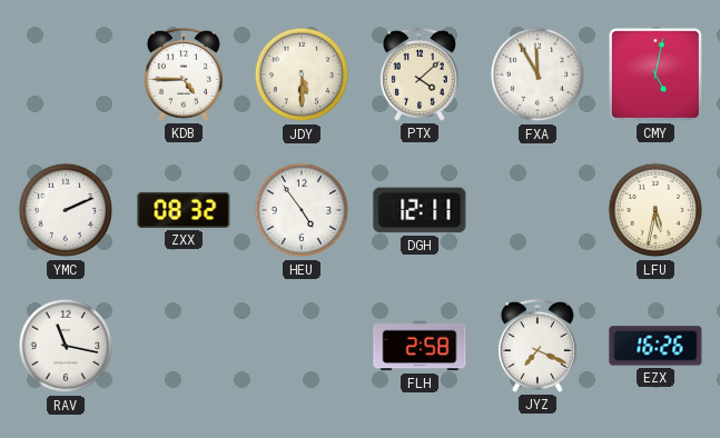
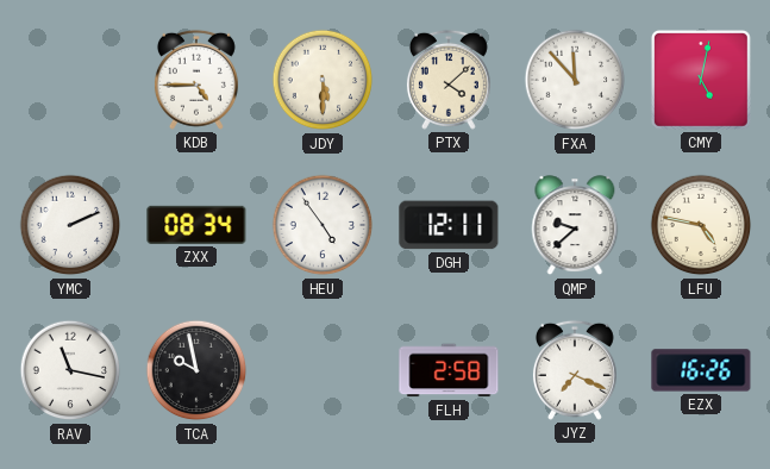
FXA: 11:55 -> 11:53
ZXX: 08:32 -> 08:34
QMP: none -> 9:38
LFU: 5:32 -> 4:47
TCA: none -> 9:58
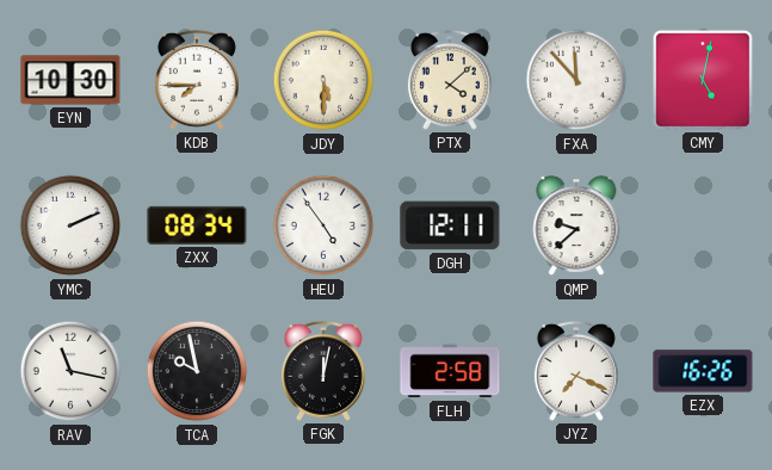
EYN: none -> 10:30
KDB: 4:45 -> 7:45
LFU: 4:47 -> none
FGK: none -> 12:02
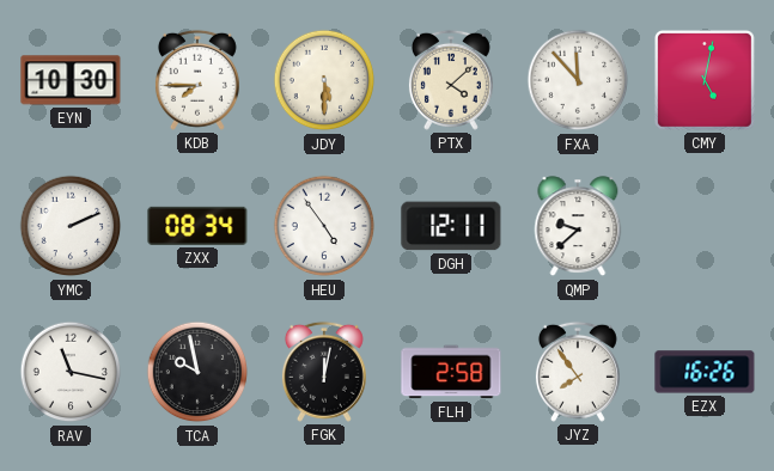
JYZ: 7:19 -> 7:54
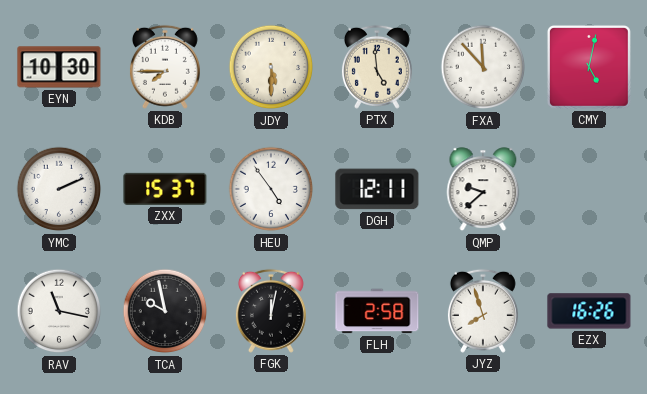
PTX: 4:08 -> 4:59
ZXX: 08:34 -> 15:37
JYZ: 7:54 -> 7:57
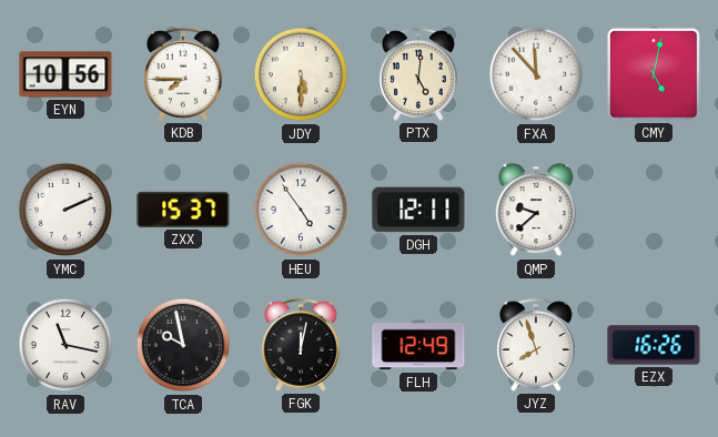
EYN: 10:30 -> 10:56
PTX: 4:59 -> 5:01
FLH: 2:58 -> 12:49
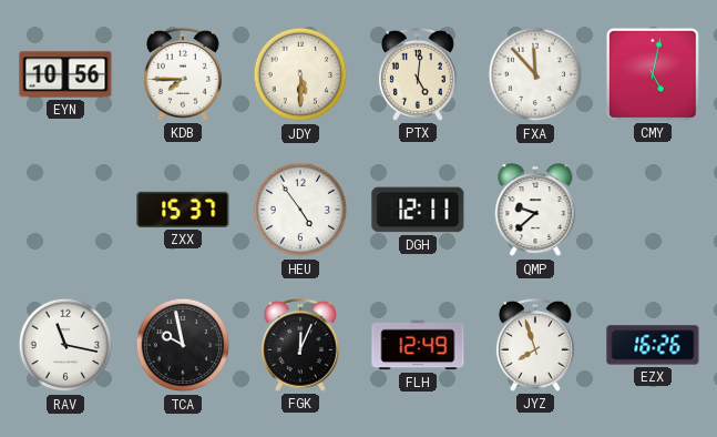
YMC: 2:11 -> none
FGK: 12:02 -> 12:04
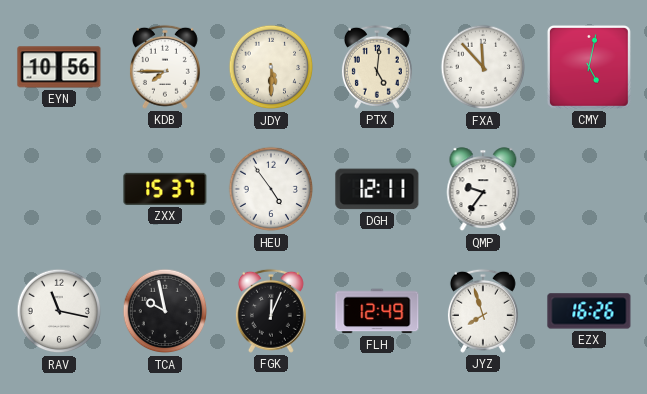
QMP: 9:38 -> 9:36
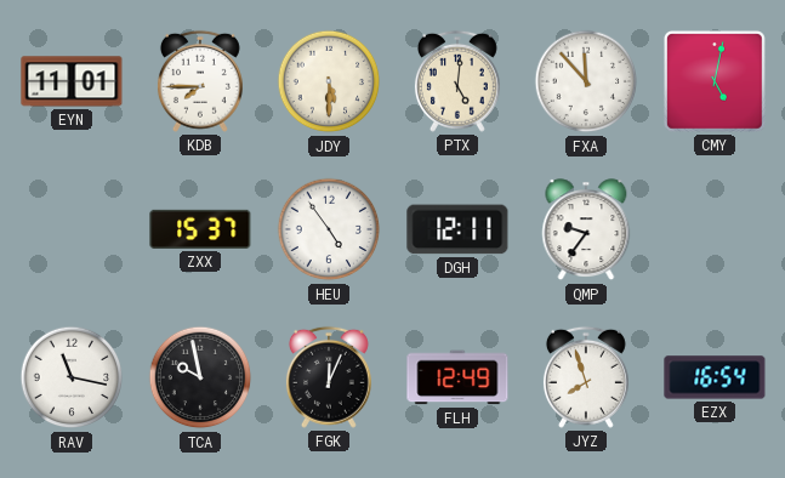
EYN: 10:56 -> 11:01
EZX: 16:26 -> 16:54
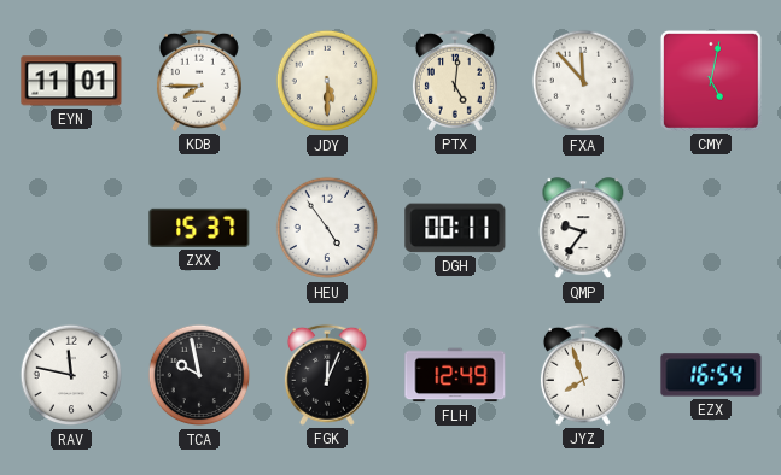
DGH: 12:11 -> 00:11
RAV: 11:17 -> 11:47
